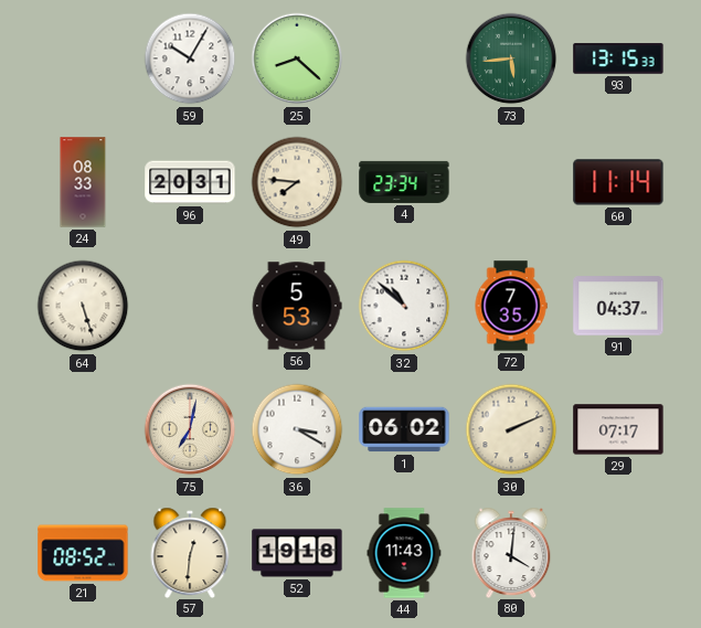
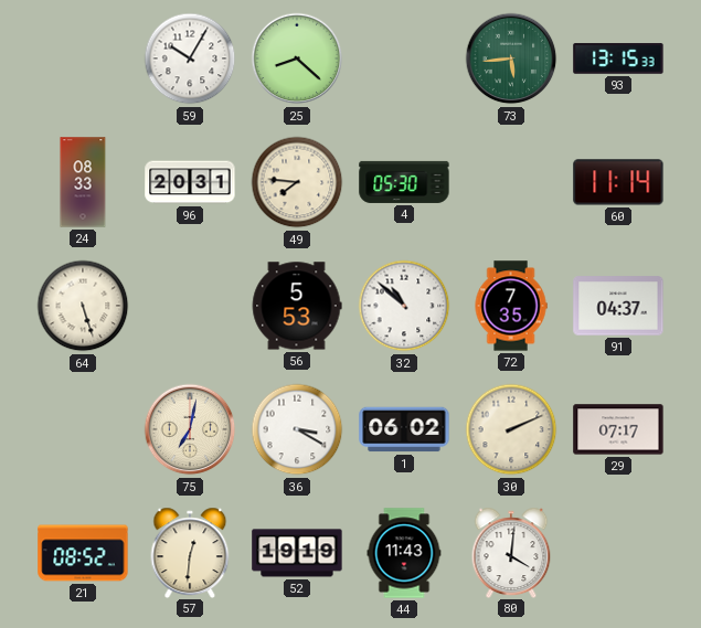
4: 23:34 -> 05:30
52: 19:18 -> 19:19
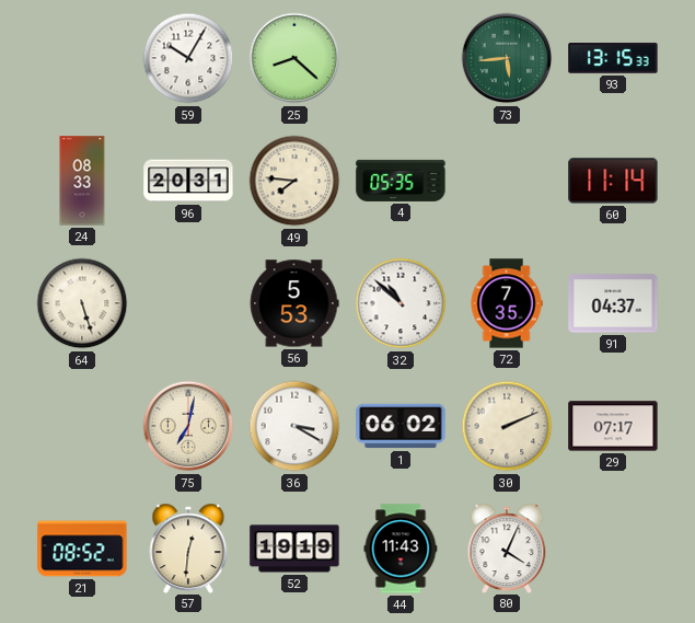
4: 05:30 -> 05:35
80: 4:01 -> 4:04
